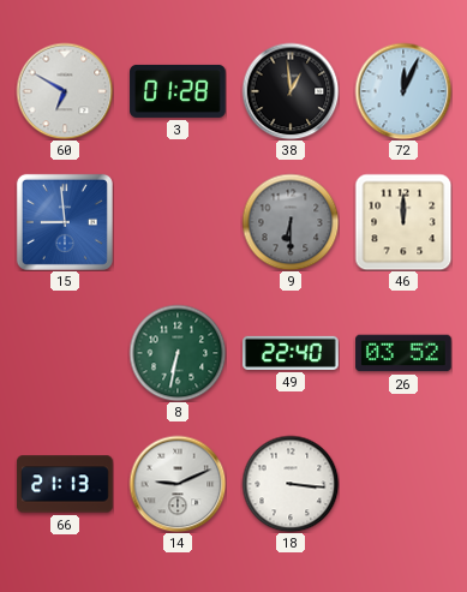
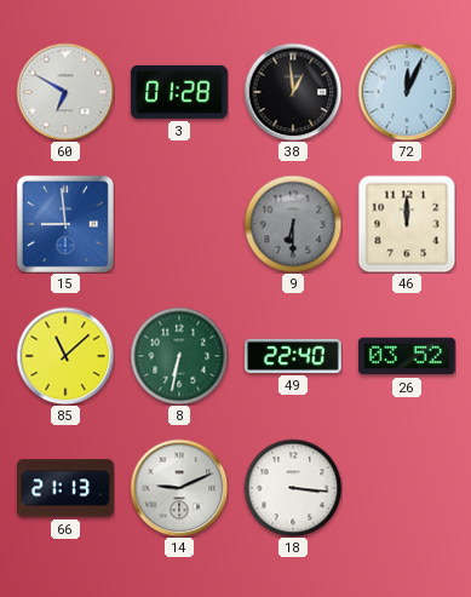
85: none -> 11:08
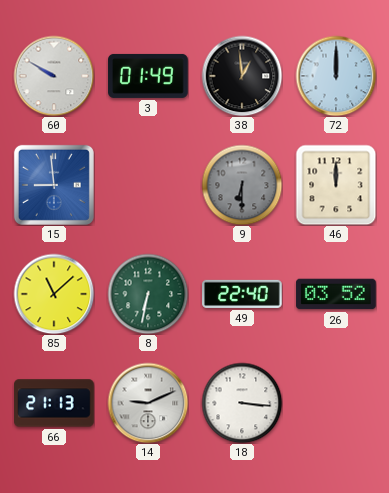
60: 6:50 -> 9:50
3: 01:28 -> 01:49
72: 12:04 -> 12:00
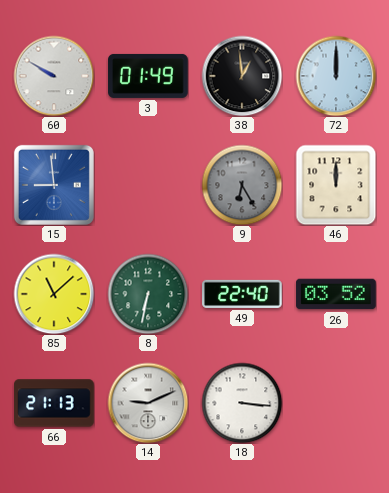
9: 6:30 -> 6:25
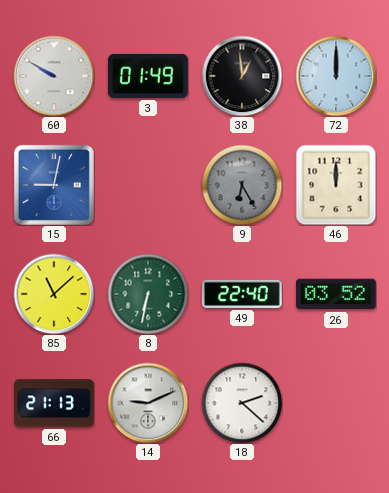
15: 8:59 -> 9:02
18: 3:16 -> 2:22
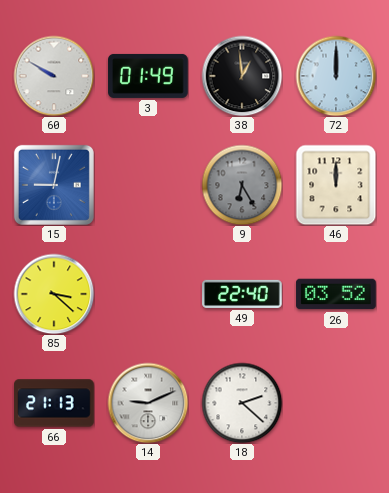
85: 11:08 -> 3:22
8: 6:32 -> none
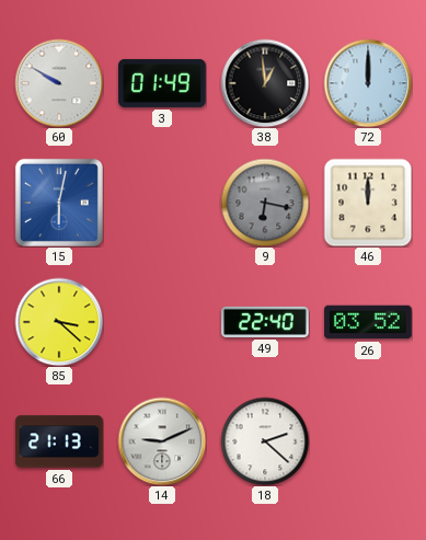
15: 9:02 -> 6:02
9: 6:25 -> 6:17
